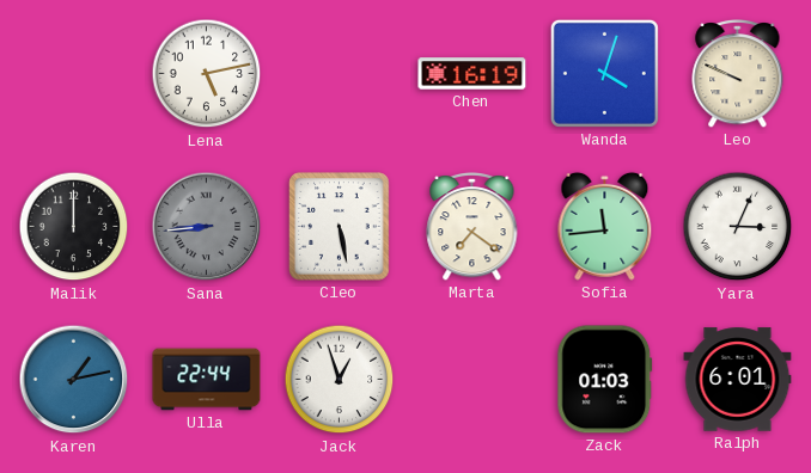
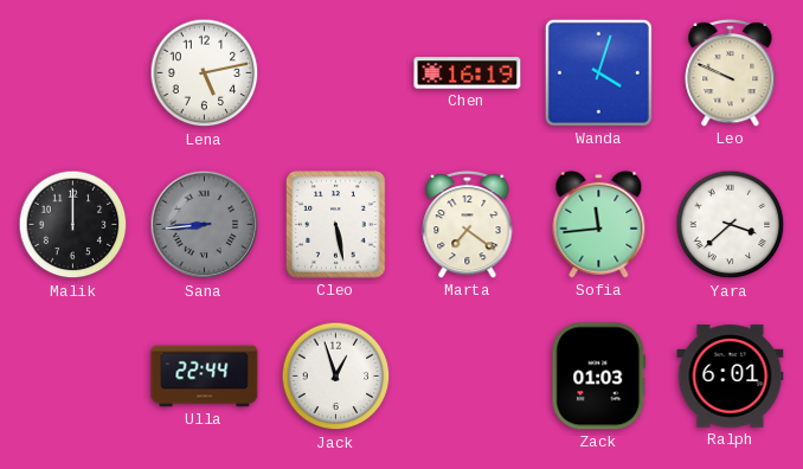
Yara: 3:04 -> 3:38
Karen: 1:13 -> none
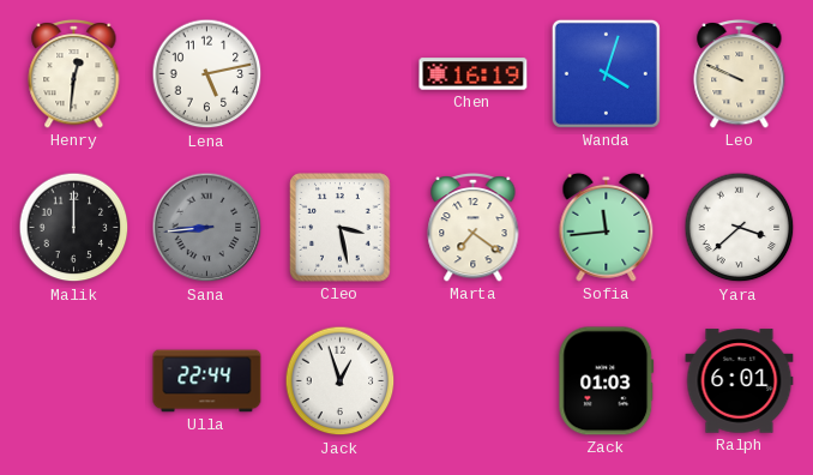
Henry: none -> 12:31
Cleo: 5:28 -> 3:28
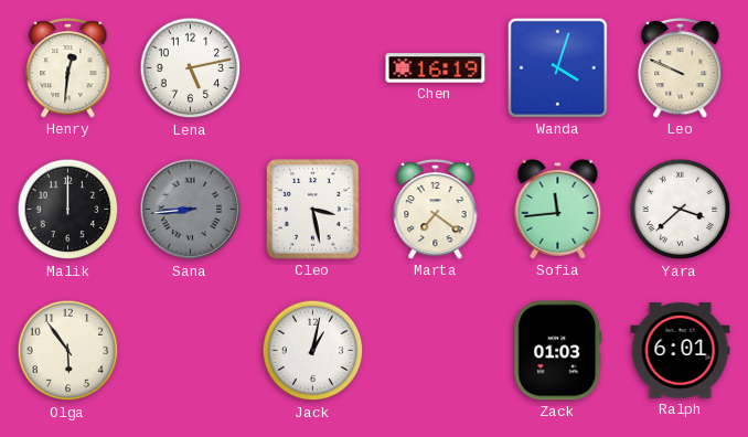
Olga: none -> 5:54
Ulla: 22:44 -> none
Jack: 12:57 -> 1:02
